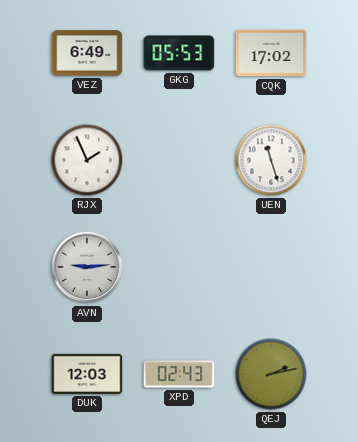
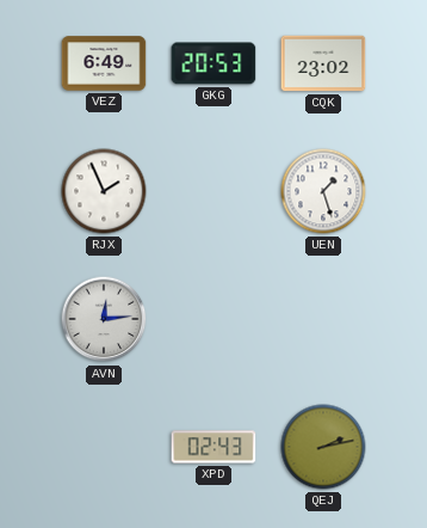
GKG: 05:53 -> 20:53
CQK: 17:02 -> 23:02
UEN: 11:27 -> 1:27
AVN: 9:14 -> 12:14
DUK: 12:03 -> none
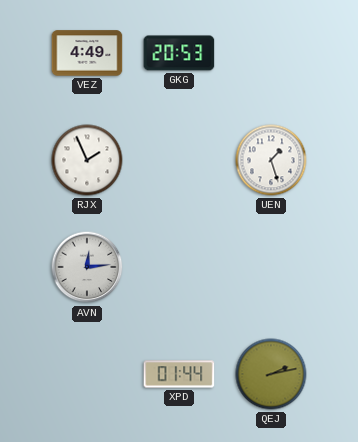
VEZ: 6:49 -> 4:49
CQK: 23:02 -> none
XPD: 02:43 -> 01:44
